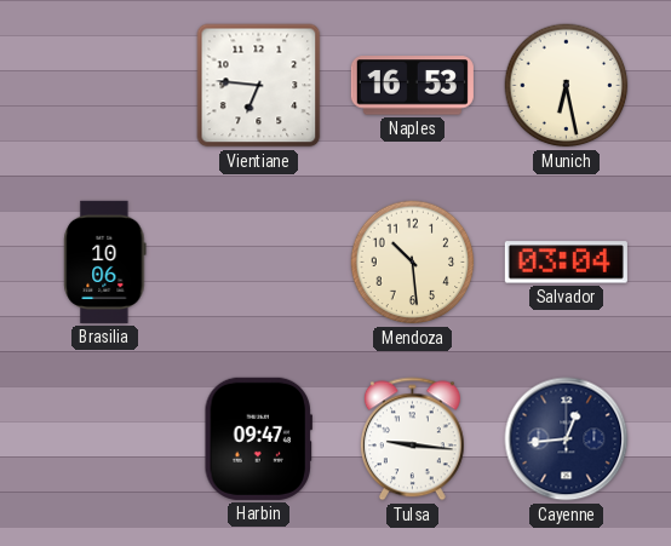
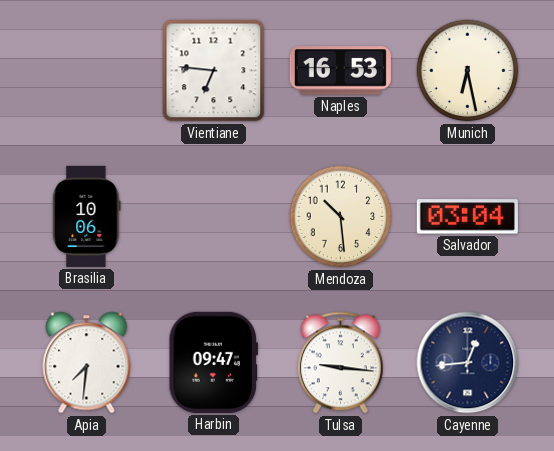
Apia: none -> 7:31
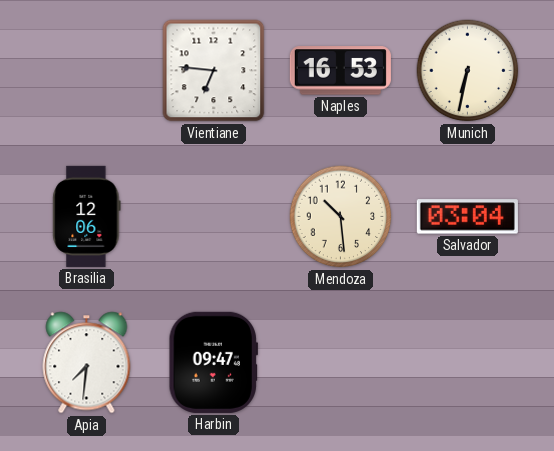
Munich: 6:28 -> 6:32
Brasilia: 10:06 -> 12:06
Tulsa: 9:16 -> none
Cayenne: 12:44 -> none
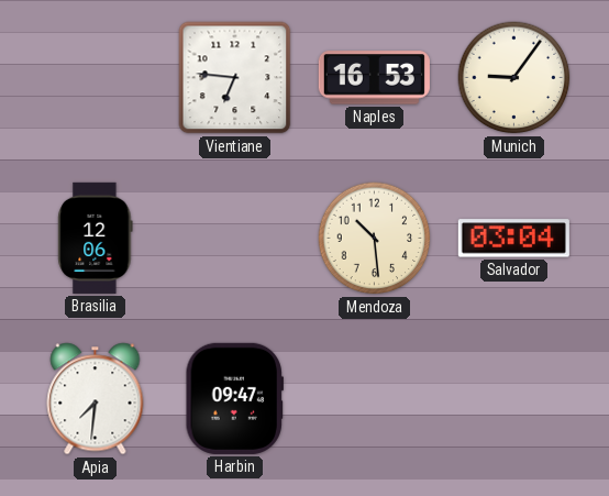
Munich: 6:32 -> 9:06
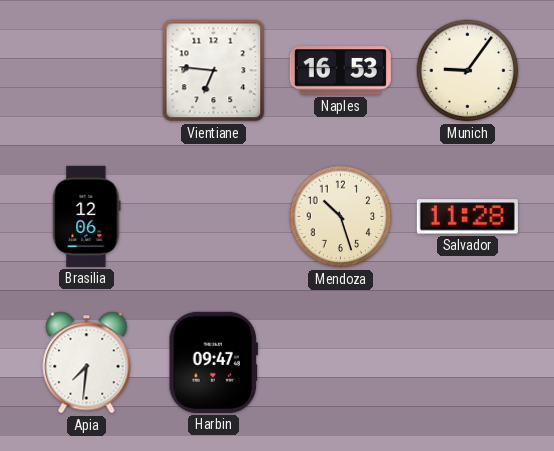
Mendoza: 10:29 -> 10:27
Salvador: 03:04 -> 11:28
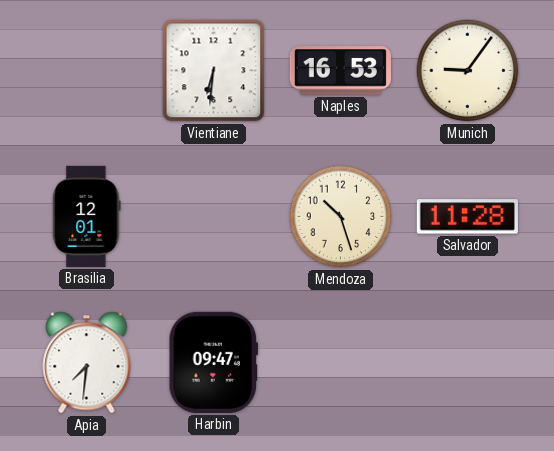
Vientiane: 6:46 -> 6:31
Brasilia: 12:06 -> 12:01
